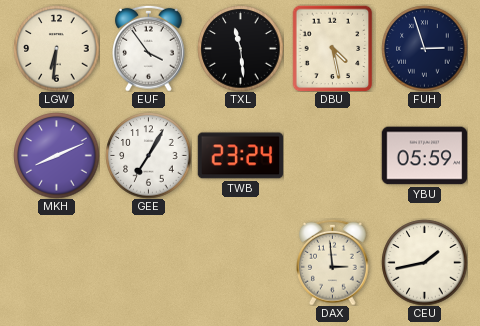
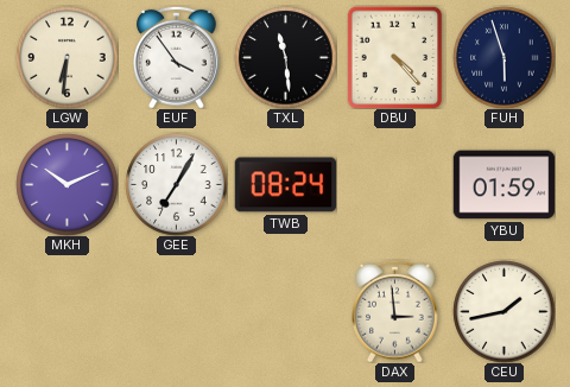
DBU: 4:28 -> 4:23
FUH: 2:57 -> 5:57
MKH: 8:11 -> 10:11
TWB: 23:24 -> 08:24
YBU: 05:59 -> 01:59
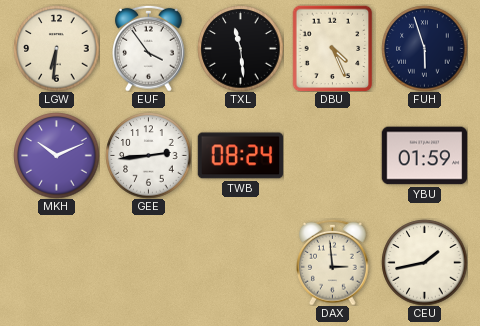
DBU: 4:23 -> 4:26
GEE: 7:05 -> 2:44
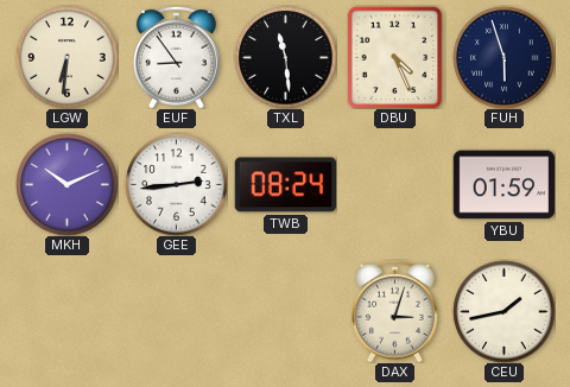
EUF: 3:54 -> 8:54
DAX: 2:59 -> 3:03
